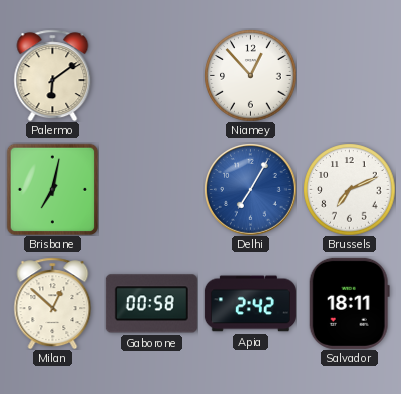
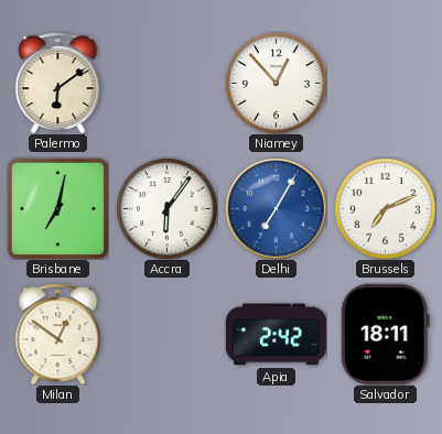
Accra: none -> 6:06
Milan: 12:52 -> 12:51
Gaborone: 00:58 -> none
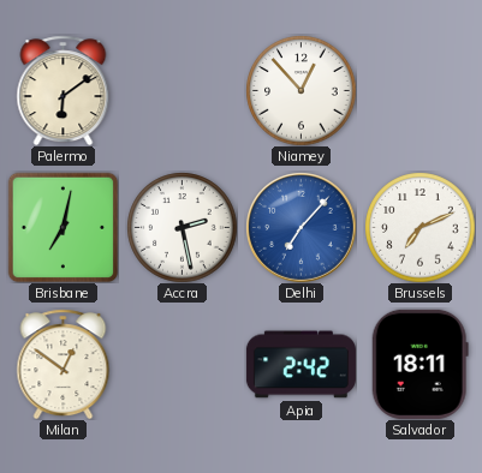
Accra: 6:06 -> 2:28
Delhi: 7:05 -> 7:07
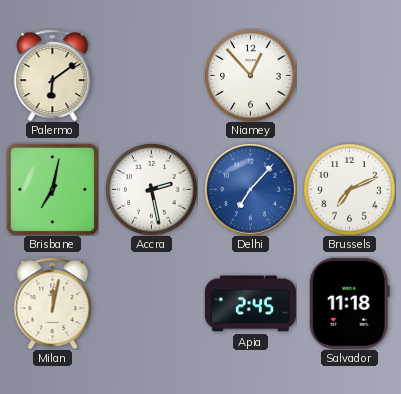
Milan: 12:51 -> 12:02
Apia: 2:42 -> 2:45
Salvador: 18:11 -> 11:18
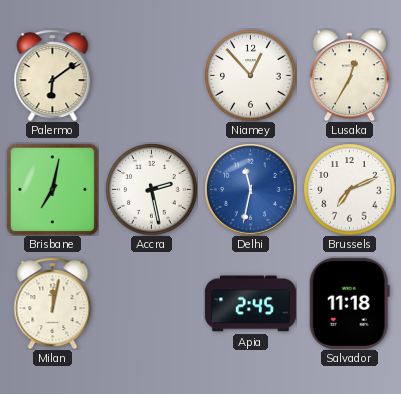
Lusaka: none -> 12:35
Delhi: 7:07 -> 11:32
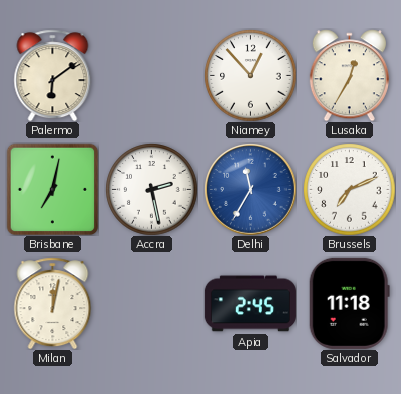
Delhi: 11:32 -> 11:35
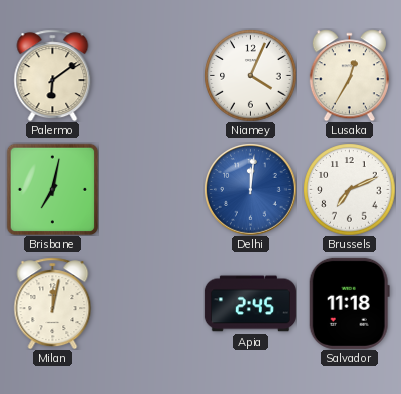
Niamey: 12:53 -> 4:04
Accra: 2:28 -> none
Delhi: 11:35 -> 12:01
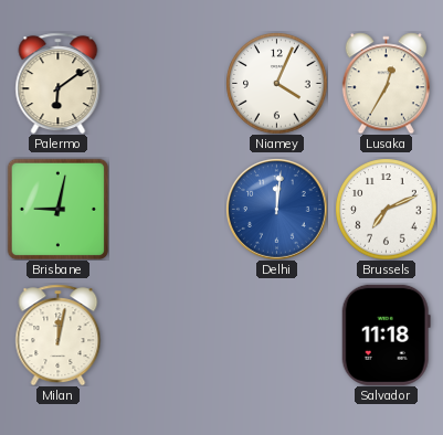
Brisbane: 7:02 -> 9:02
Apia: 2:45 -> none
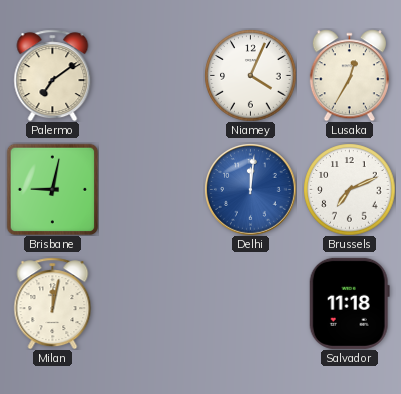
Palermo: 6:09 -> 7:09
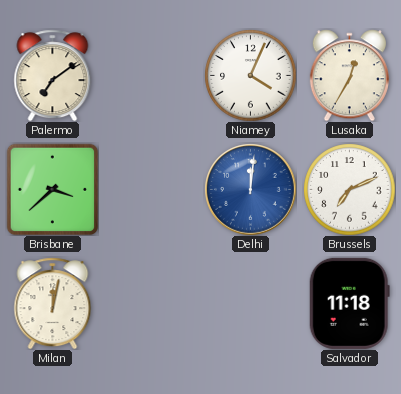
Brisbane: 9:02 -> 3:38
